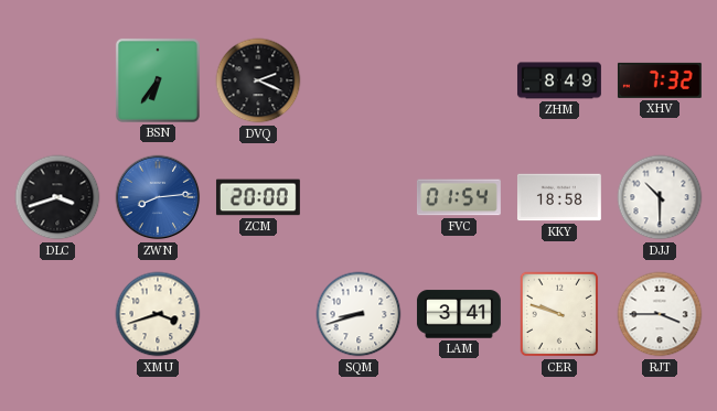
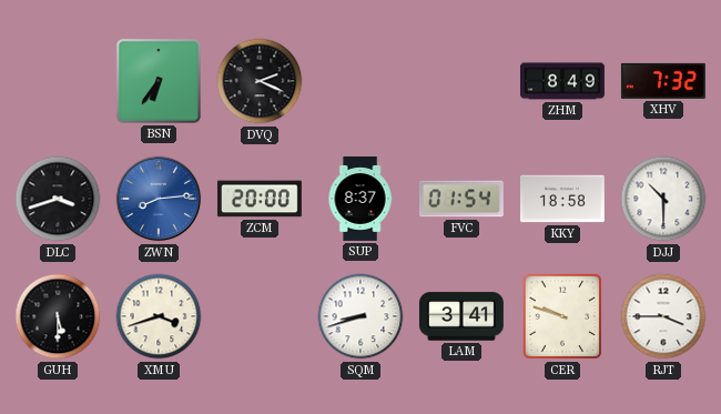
SUP: none -> 8:37
GUH: none -> 5:30
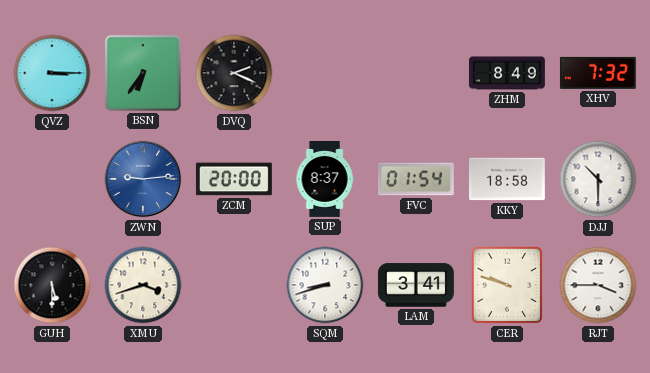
QVZ: none -> 3:15
DLC: 3:42 -> none
ZWN: 8:14 -> 9:14
